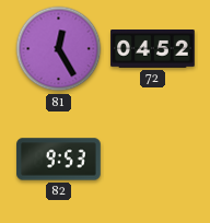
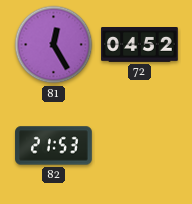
82: 9:53 -> 21:53
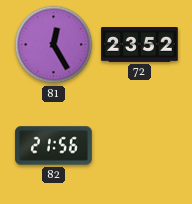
72: 04:52 -> 23:52
82: 21:53 -> 21:56
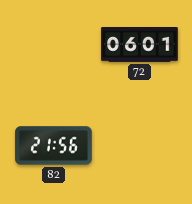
81: 12:25 -> none
72: 23:52 -> 06:01
